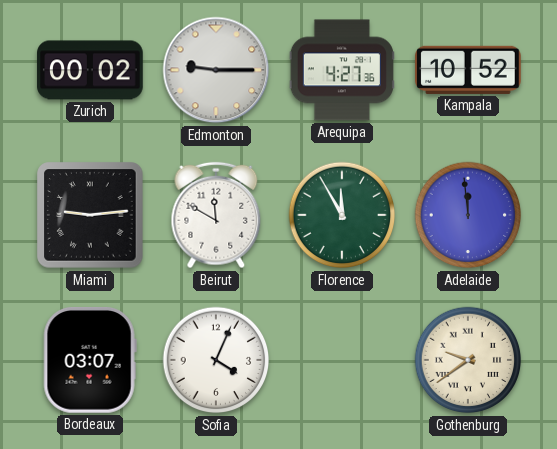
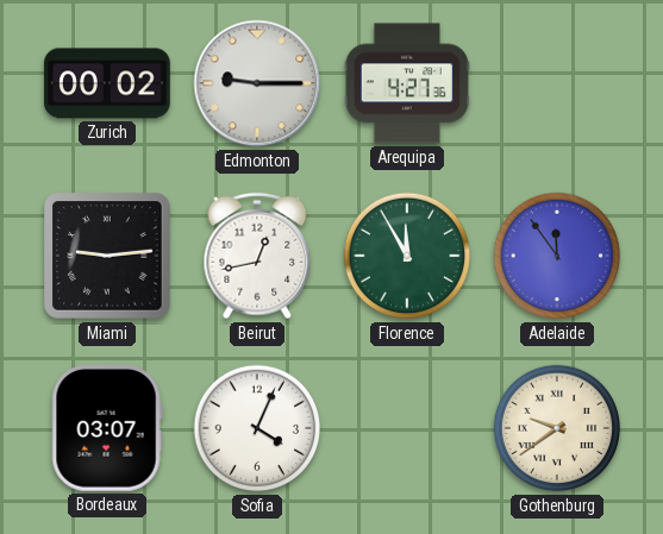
Kampala: 10:52 -> none
Beirut: 11:50 -> 12:43
Adelaide: 11:59 -> 11:54
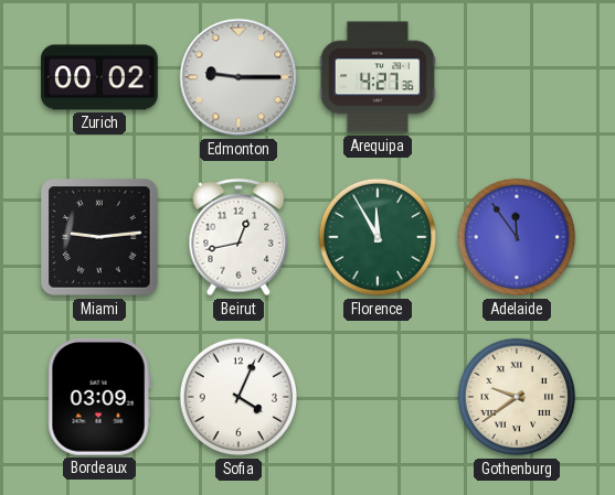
Bordeaux: 03:07 -> 03:09
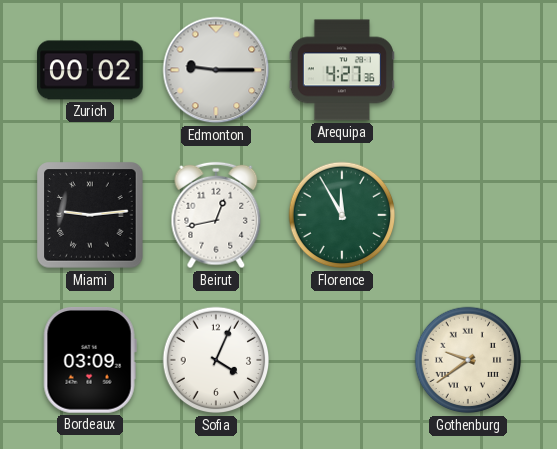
Adelaide: 11:54 -> none
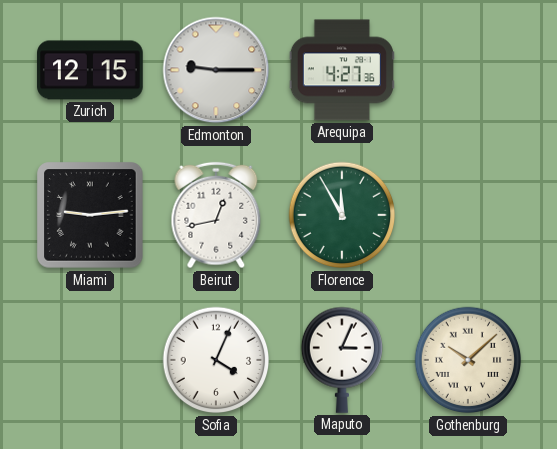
Zurich: 00:02 -> 12:15
Bordeaux: 03:09 -> none
Maputo: none -> 3:04
Gothenburg: 9:39 -> 10:08
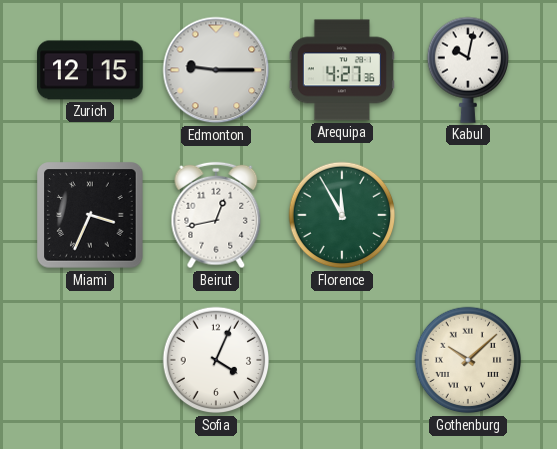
Kabul: none -> 10:02
Miami: 9:14 -> 3:34
Maputo: 3:04 -> none
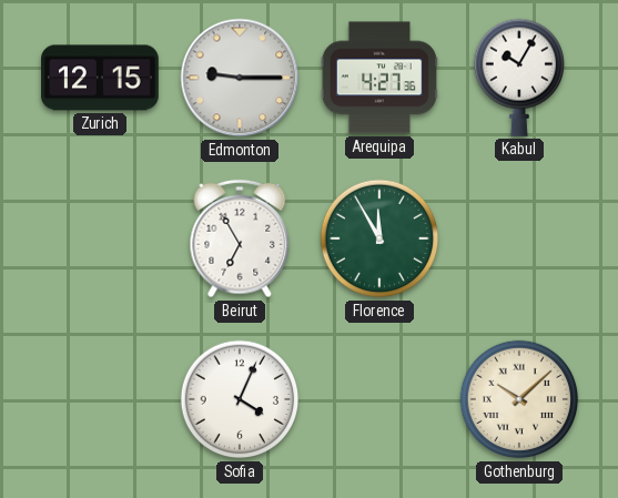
Kabul: 10:02 -> 10:05
Miami: 3:34 -> none
Beirut: 12:43 -> 6:55
